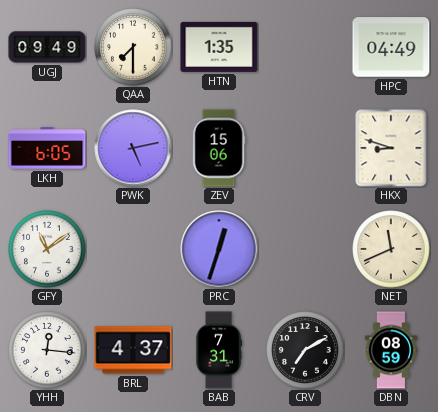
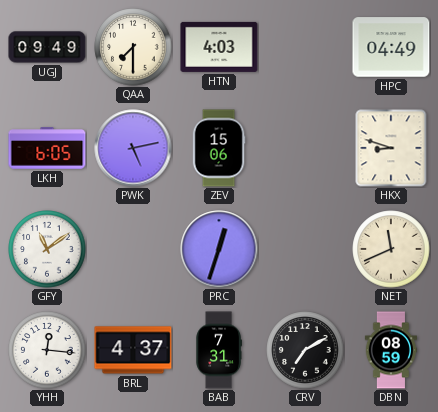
HTN: 1:35 -> 4:03
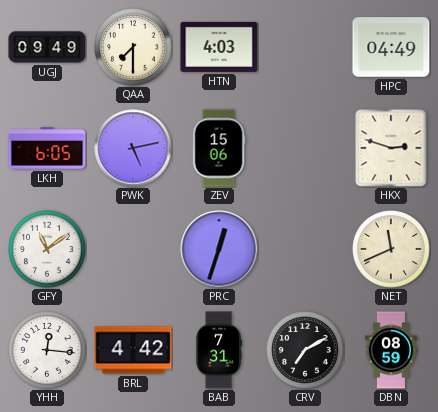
HKX: 8:48 -> 2:48
BRL: 4:37 -> 4:42
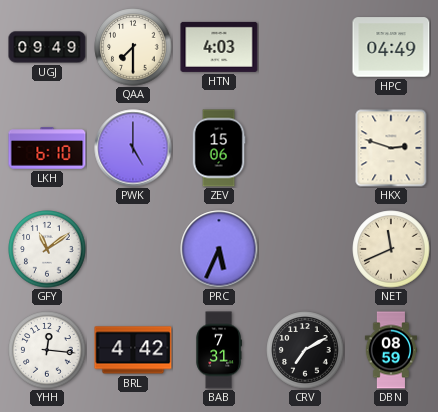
LKH: 6:05 -> 6:10
PWK: 5:13 -> 5:00
PRC: 12:33 -> 5:34
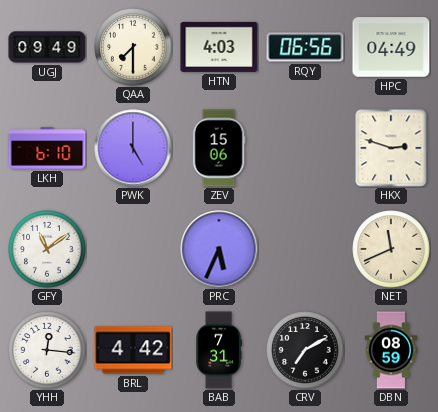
RQY: none -> 06:56
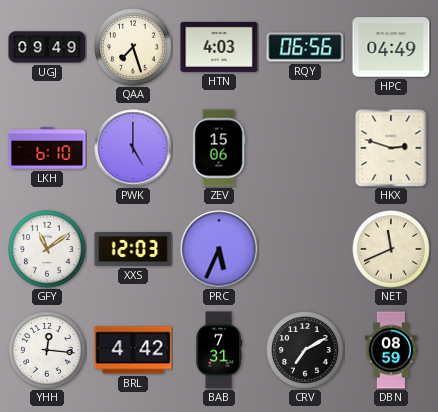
QAA: 7:30 -> 7:27
XXS: none -> 12:03
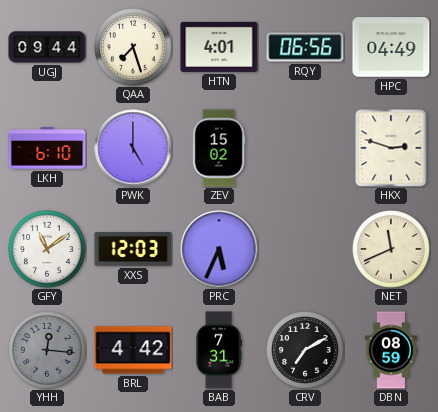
UGJ: 09:49 -> 09:44
HTN: 4:03 -> 4:01
ZEV: 15:06 -> 15:02
YHH dial: white -> grey
